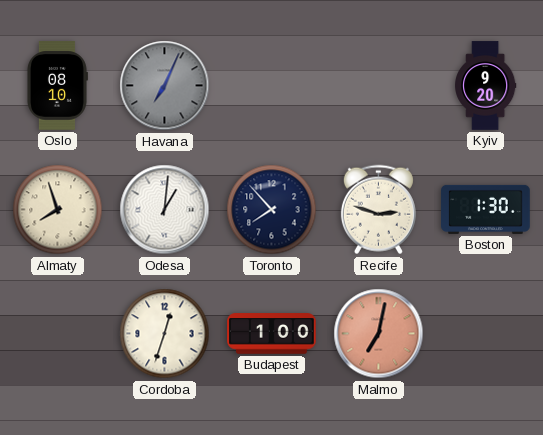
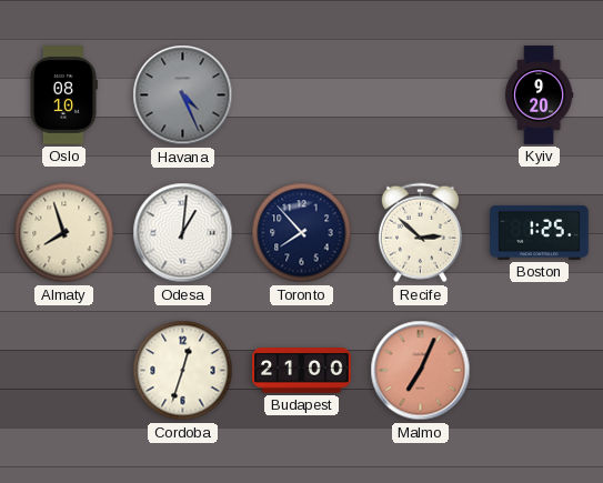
Havana: 7:04 -> 4:26
Recife: 2:48 -> 2:52
Boston: 1:30 -> 1:25
Budapest: 1:00 -> 21:00
Malmo: 7:02 -> 7:04
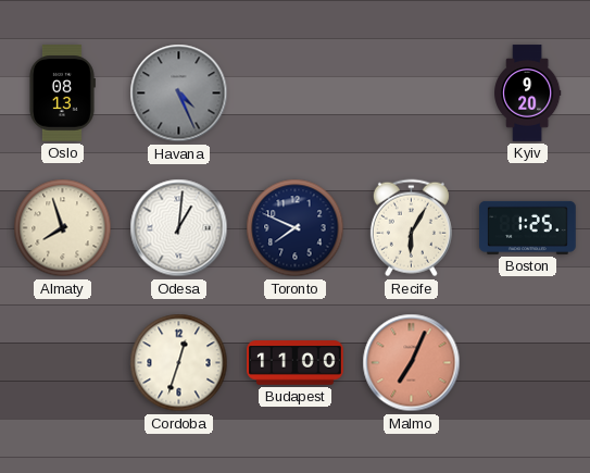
Oslo: 08:10 -> 08:13
Toronto: 7:53 -> 7:49
Recife: 2:52 -> 6:05
Budapest: 21:00 -> 11:00
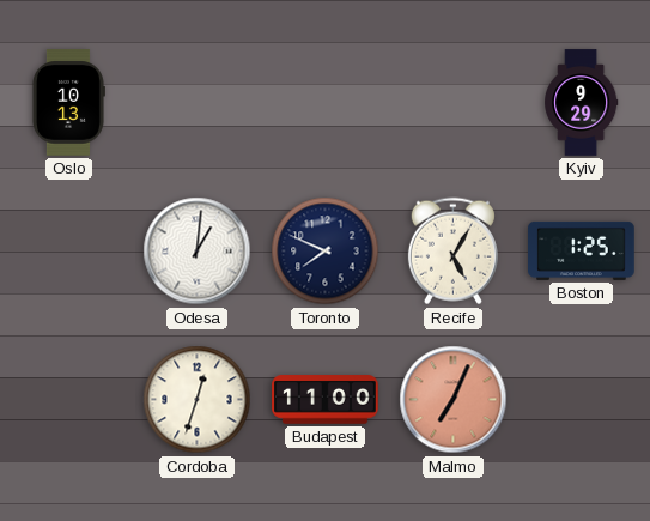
Oslo: 08:13 -> 10:13
Havana: 4:26 -> none
Kyiv: 9:20 -> 9:29
Almaty: 7:57 -> none
Recife: 6:05 -> 5:05
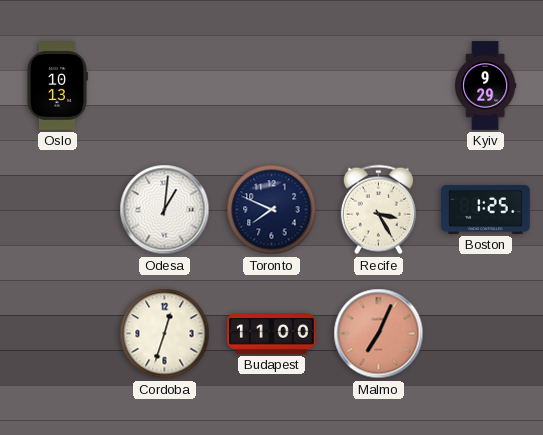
Recife: 5:05 -> 3:25
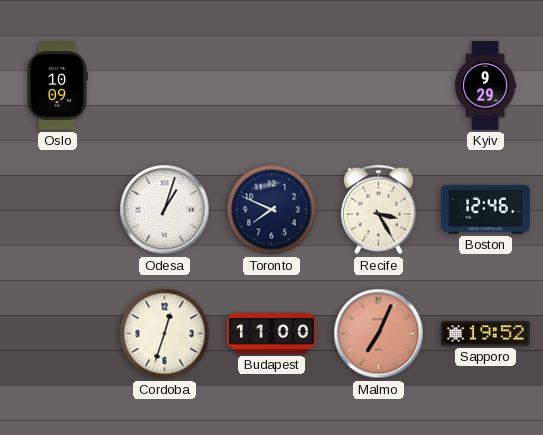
Oslo: 10:13 -> 10:09
Odesa: 1:01 -> 1:03
Boston: 1:25 -> 12:46
Sapporo: none -> 19:52
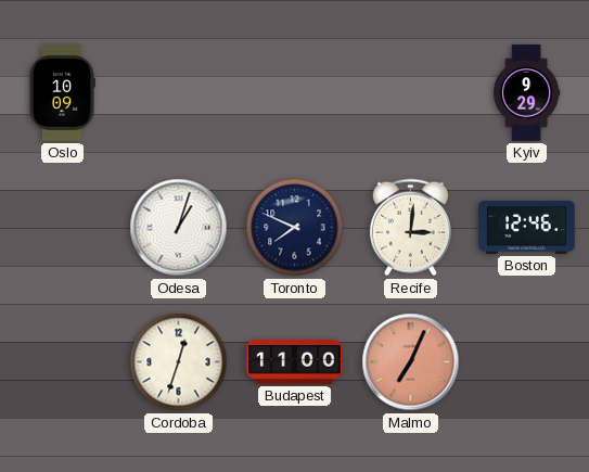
Recife: 3:25 -> 3:01
Sapporo: 19:52 -> none
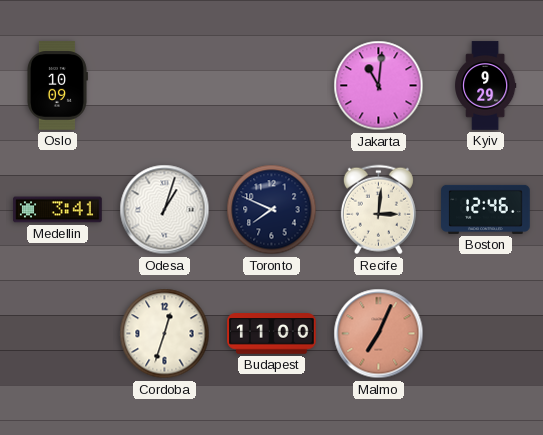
Jakarta: none -> 11:01
Medellin: none -> 3:41
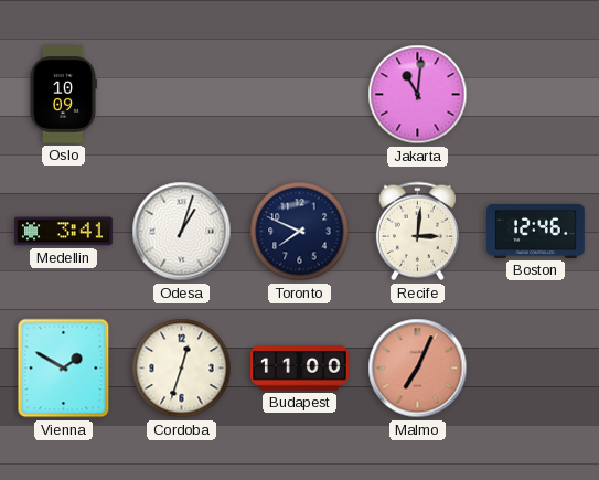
Kyiv: 9:29 -> none
Vienna: none -> 1:50
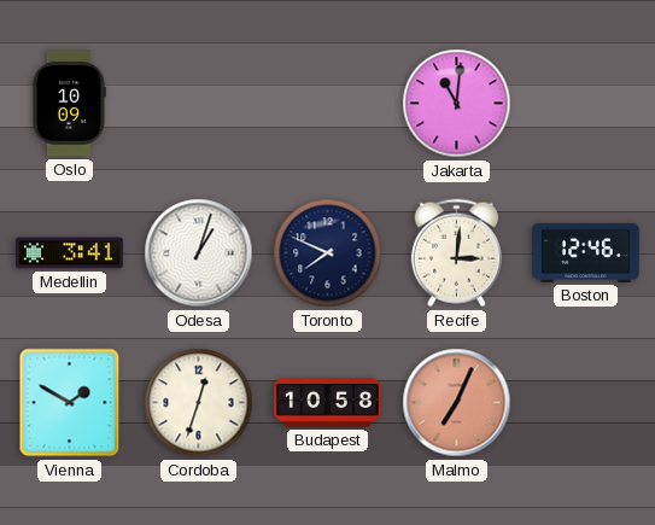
Budapest: 11:00 -> 10:58
